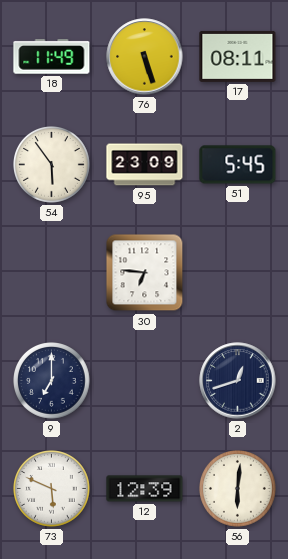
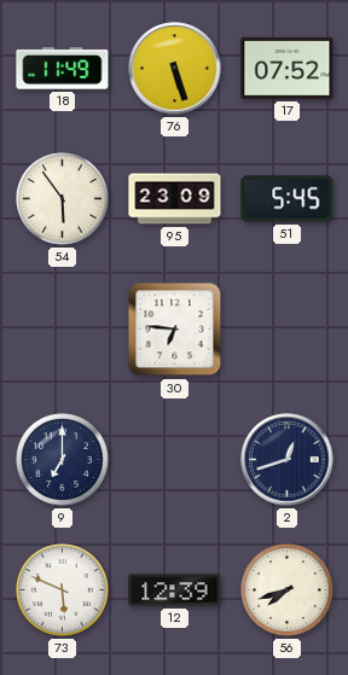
17: 08:11 -> 07:52
56: 6:01 -> 7:42
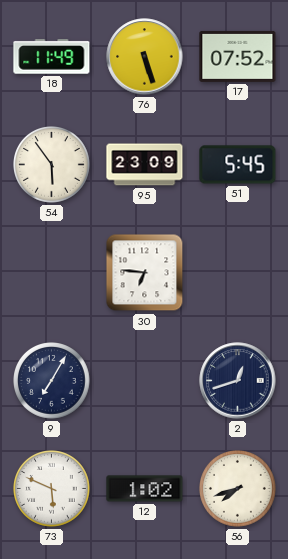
9: 7:00 -> 7:05
12: 12:39 -> 1:02
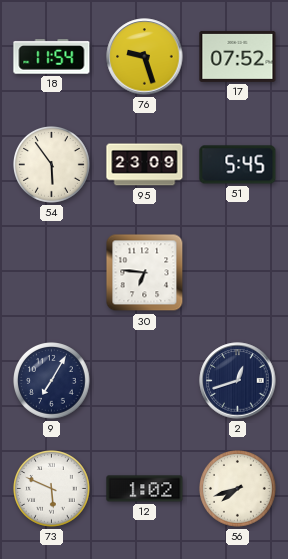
18: 11:49 -> 11:54
76: 5:27 -> 9:27
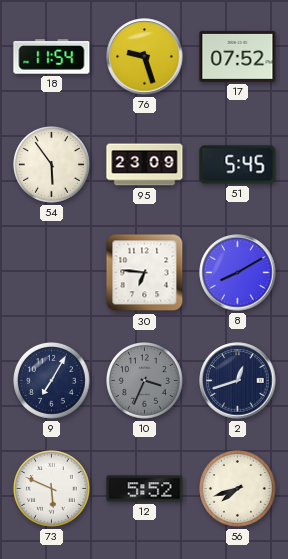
8: none -> 8:10
10: none -> 3:34
12: 1:02 -> 5:52
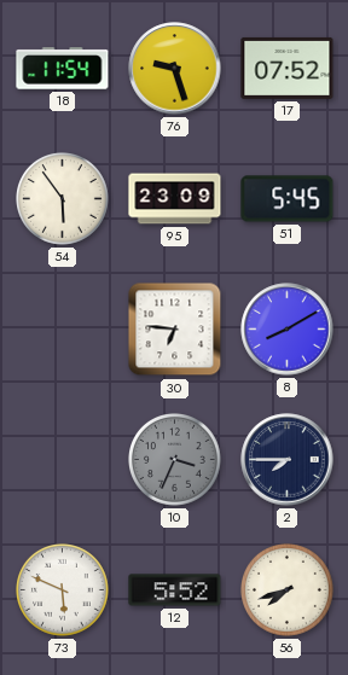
9: 7:05 -> none
2: 12:42 -> 7:45
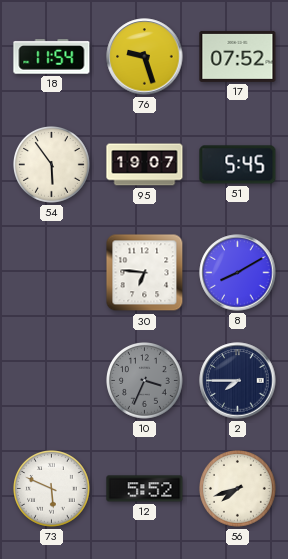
95: 23:09 -> 19:07
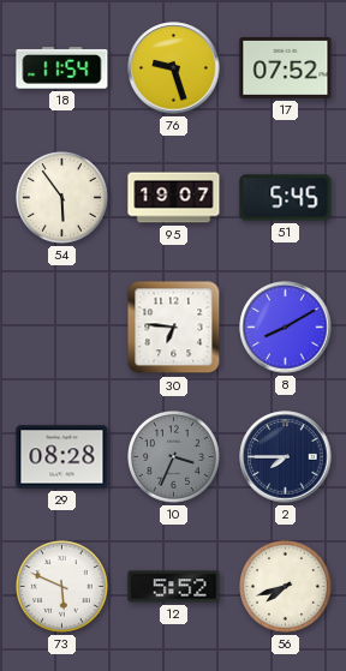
29: none -> 08:28
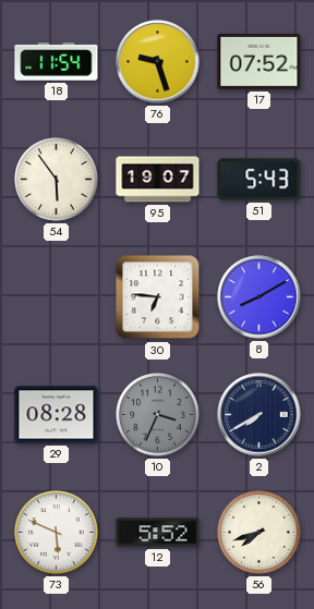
51: 5:45 -> 5:43
2: 7:45 -> 7:40
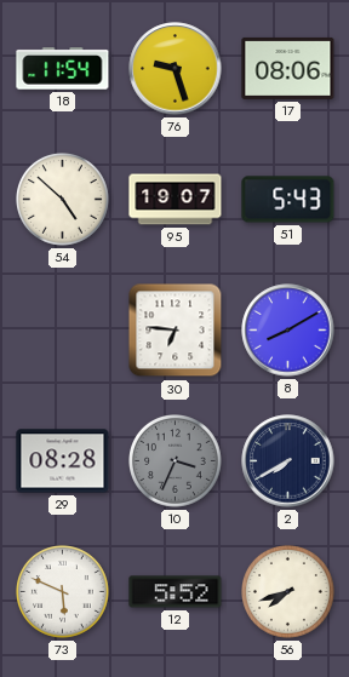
17: 07:52 -> 08:06
54: 5:54 -> 4:52
